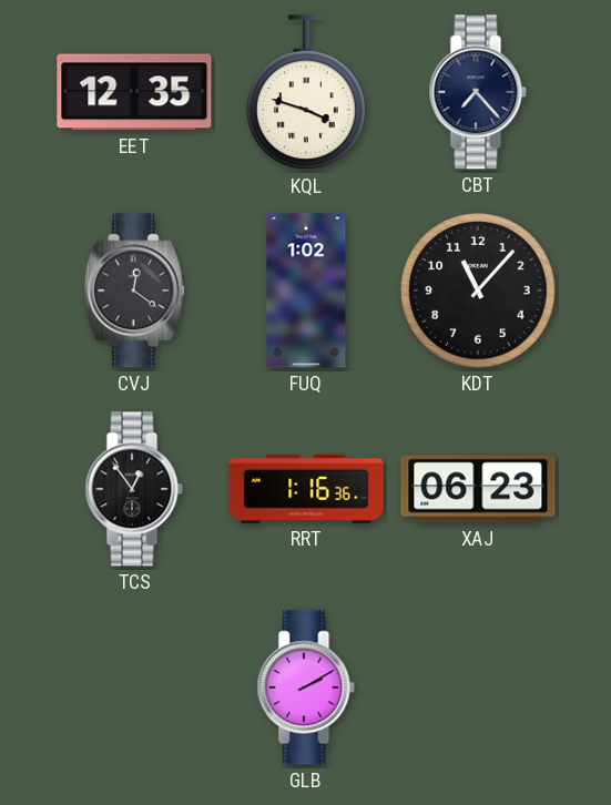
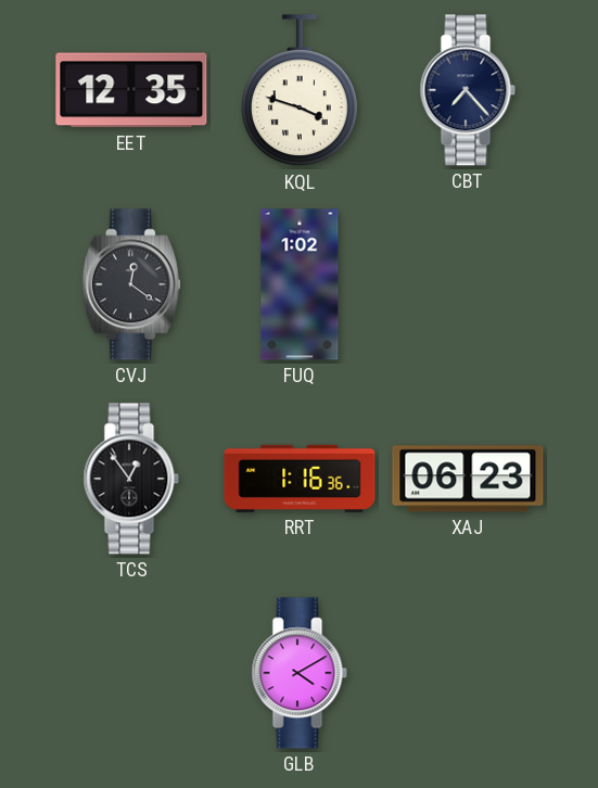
KDT: 11:07 -> none
GLB: 2:10 -> 4:10
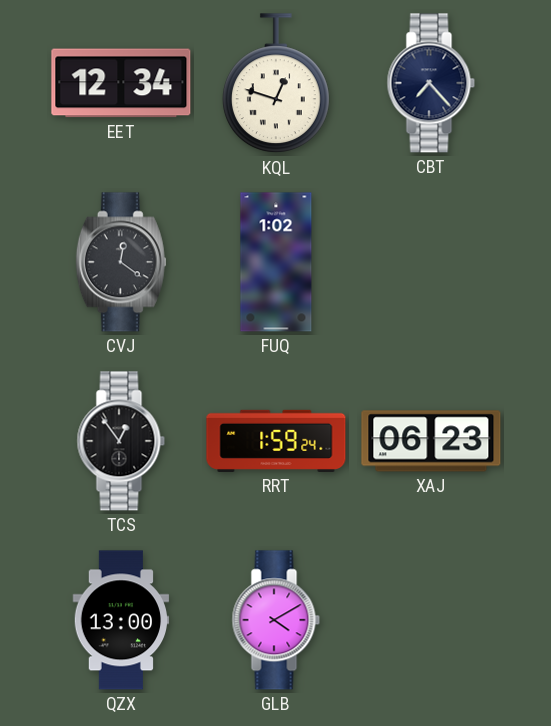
EET: 12:35 -> 12:34
KQL: 3:48 -> 12:48
RRT: 1:16 -> 1:59
QZX: none -> 13:00
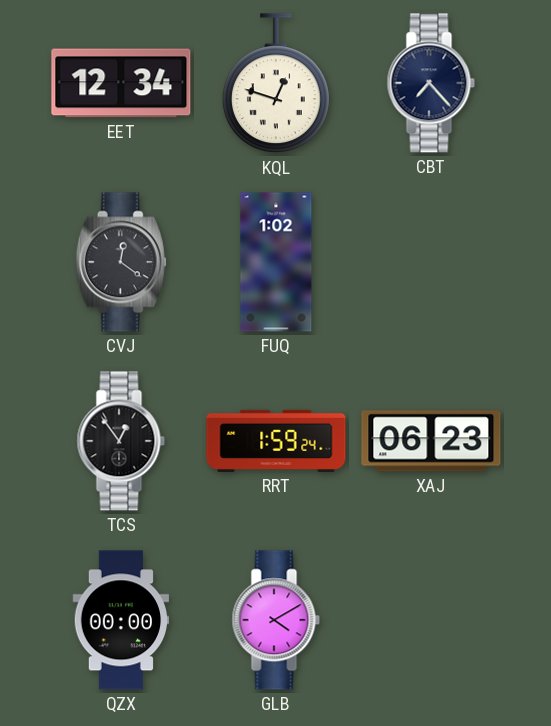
QZX: 13:00 -> 00:00
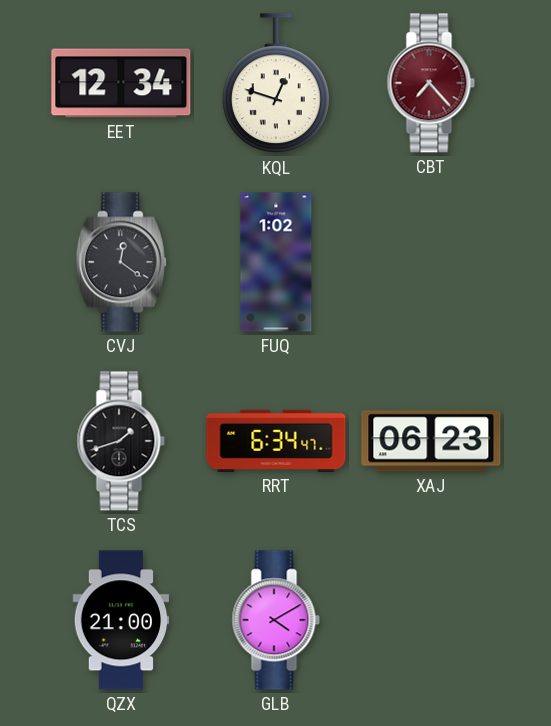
CBT dial: navy -> burgundy
TCS: 12:54 -> 1:42
RRT: 1:59 -> 6:34
QZX: 00:00 -> 21:00
